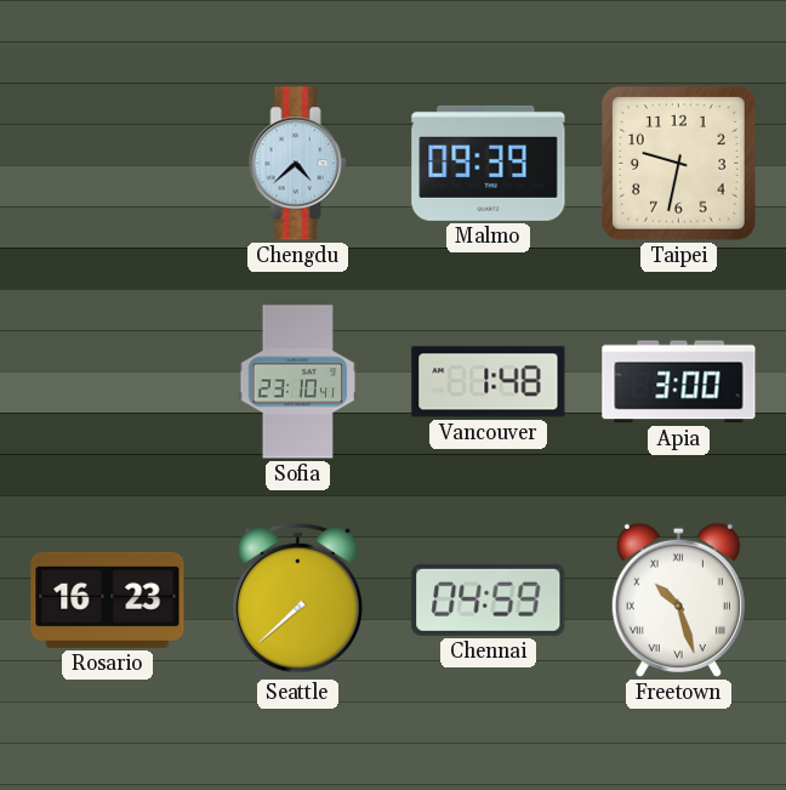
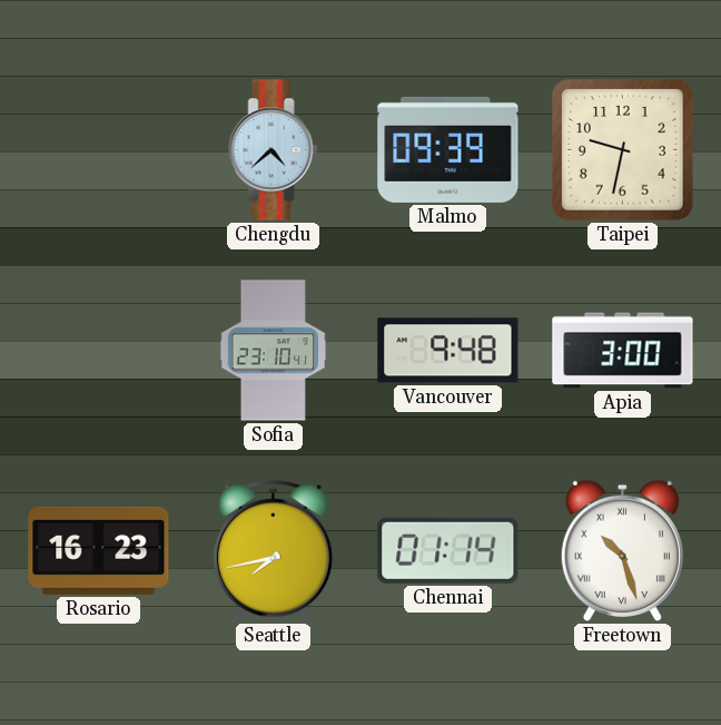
Vancouver: 1:48 -> 9:48
Seattle: 7:38 -> 7:43
Chennai: 04:59 -> 01:14
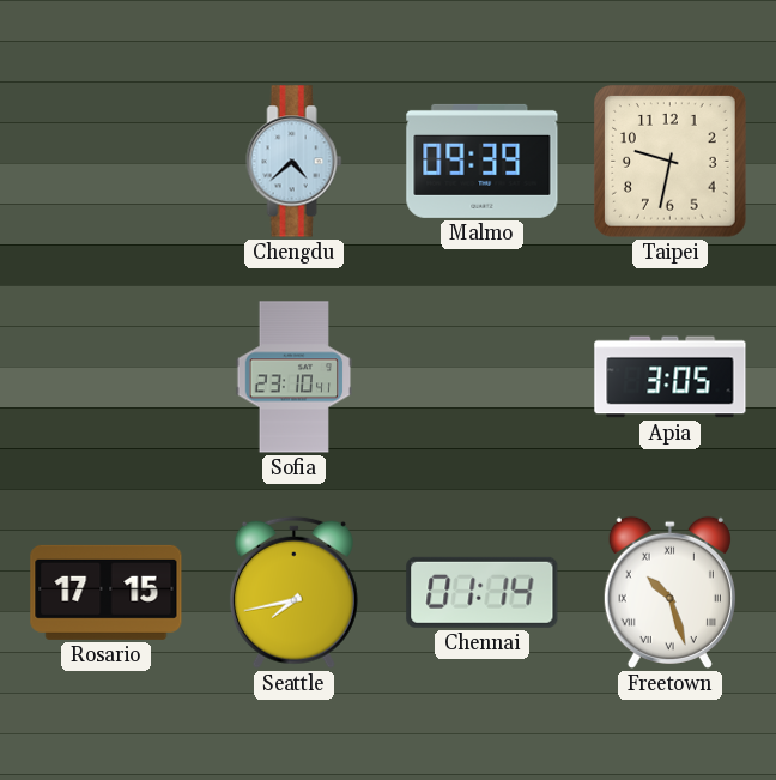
Vancouver: 9:48 -> none
Apia: 3:00 -> 3:05
Rosario: 16:23 -> 17:15
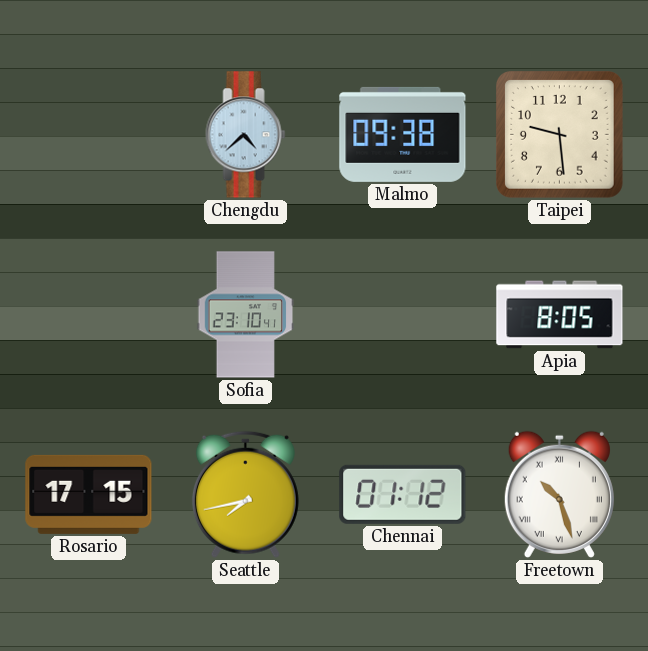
Malmo: 09:39 -> 09:38
Taipei: 9:32 -> 9:29
Apia: 3:05 -> 8:05
Chennai: 01:14 -> 01:12
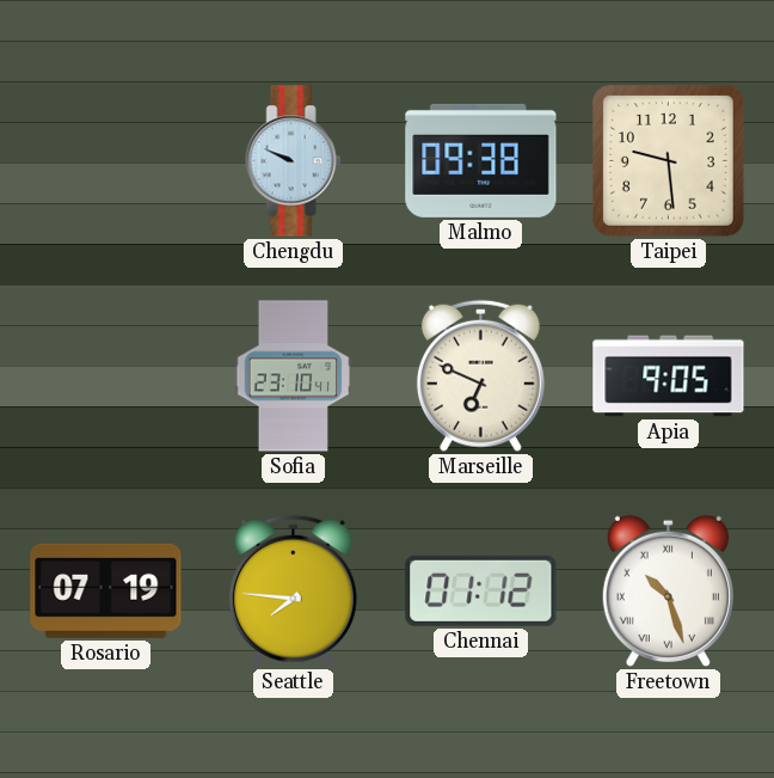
Chengdu: 4:38 -> 9:49
Marseille: none -> 6:49
Apia: 8:05 -> 9:05
Rosario: 17:15 -> 07:19
Seattle: 7:43 -> 7:46
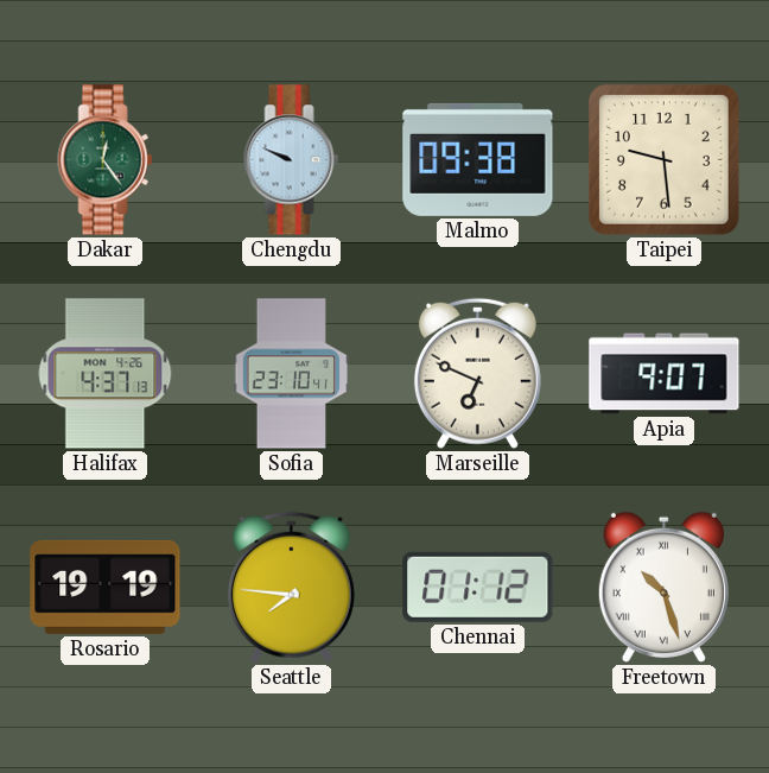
Dakar: none -> 12:24
Halifax: none -> 4:37
Apia: 9:05 -> 9:07
Rosario: 07:19 -> 19:19
